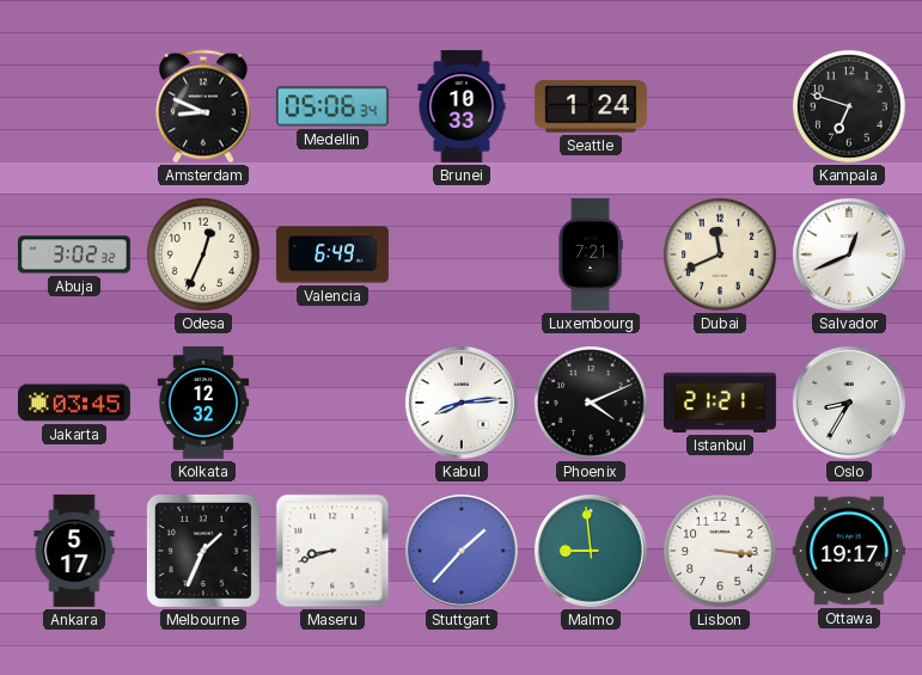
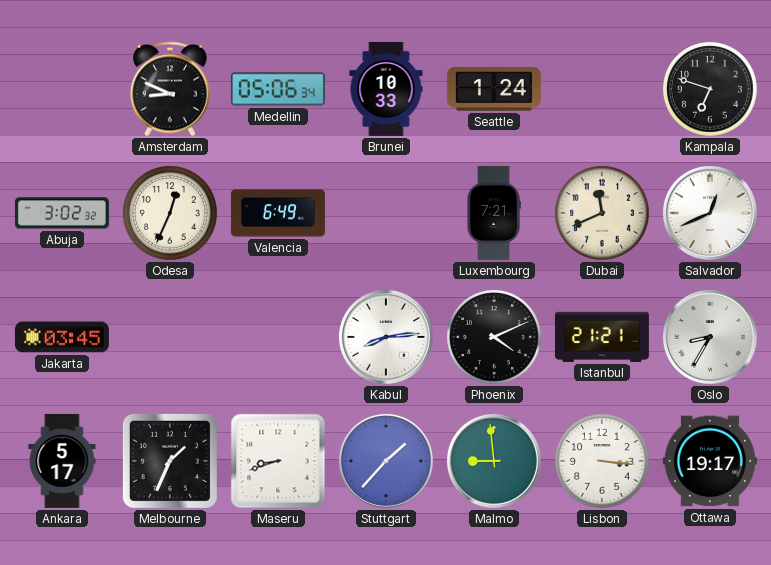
Kolkata: 12:32 -> none
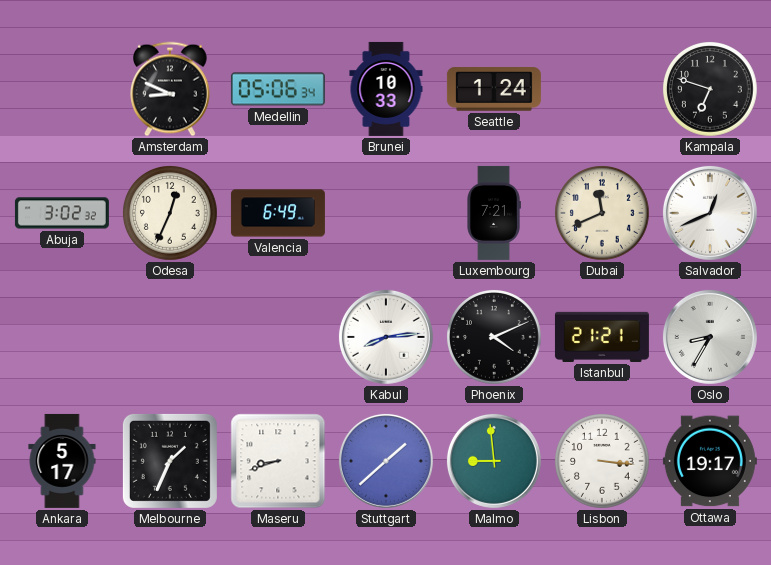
Jakarta: 03:45 -> none
Stuttgart: 1:37 -> 1:38
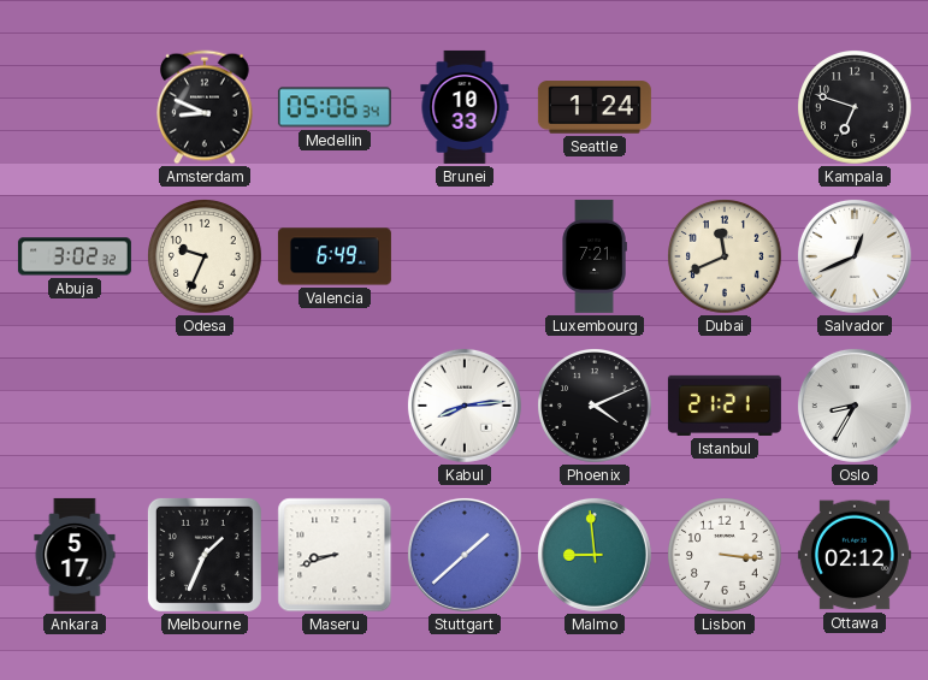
Odesa: 12:34 -> 9:34
Ottawa: 19:17 -> 02:12
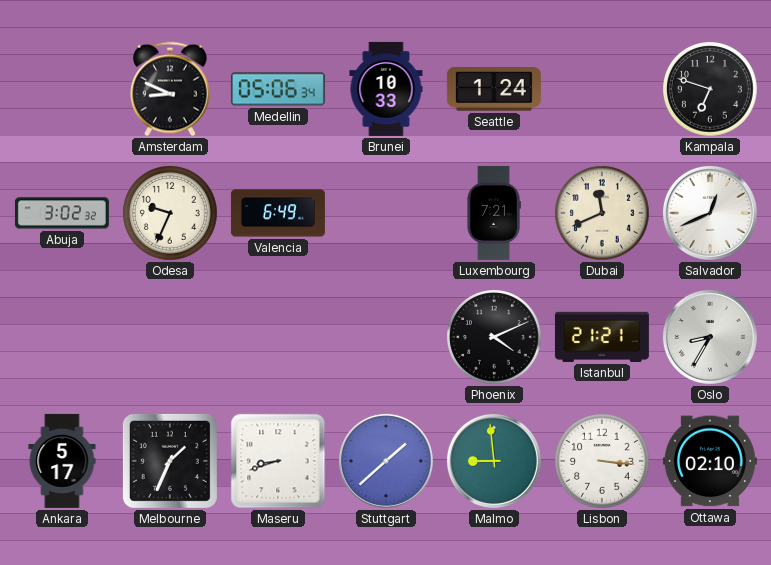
Kabul: 8:14 -> none
Ottawa: 02:12 -> 02:10
